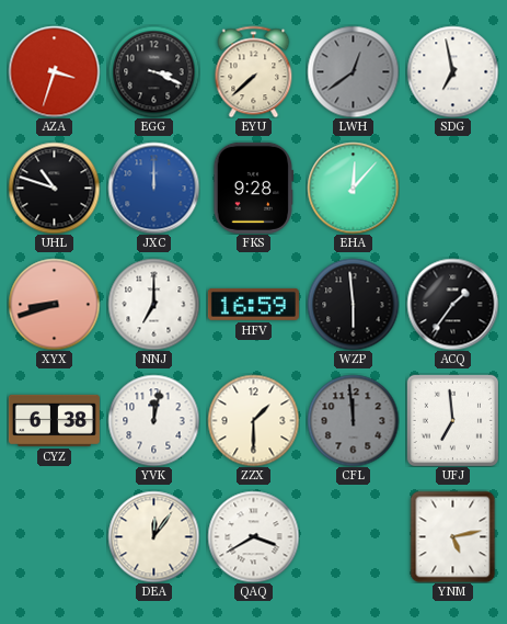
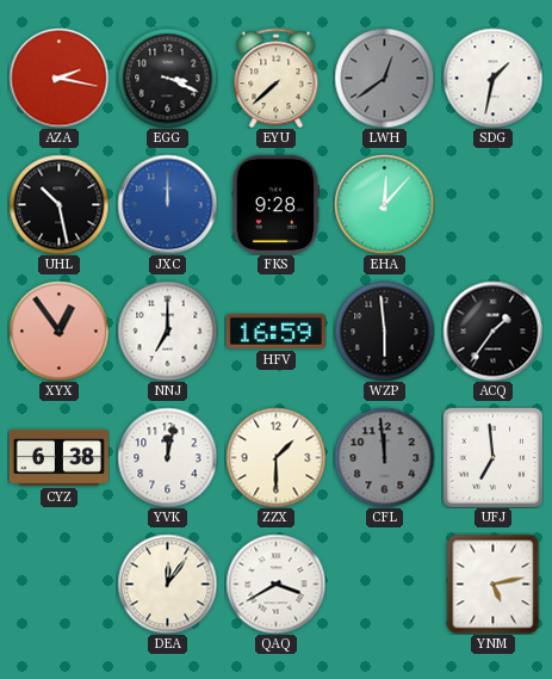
AZA: 3:33 -> 2:17
SDG: 6:58 -> 1:32
UHL: 10:48 -> 10:28
XYX: 8:42 -> 12:54
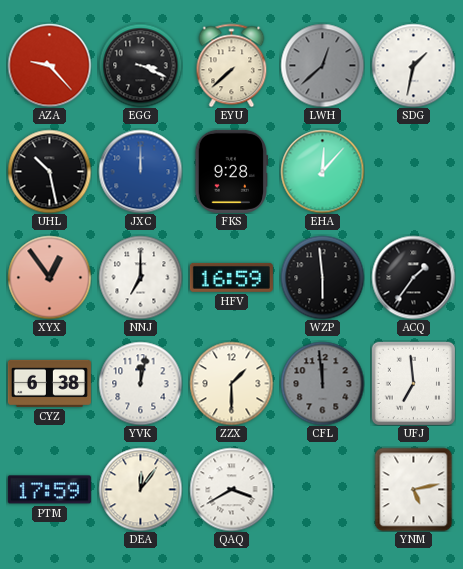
AZA: 2:17 -> 9:23
LWH: 12:39 -> 12:38
PTM: none -> 17:59
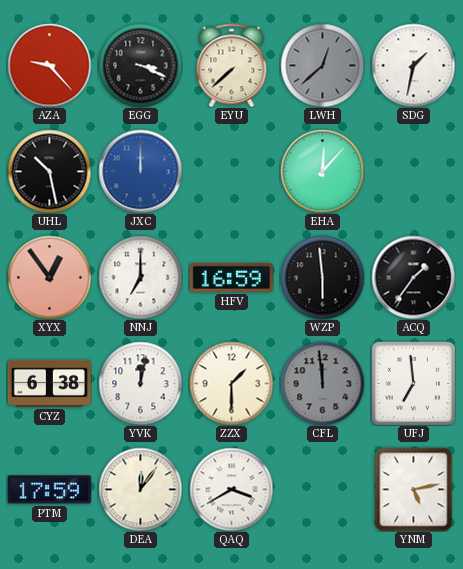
FKS: 9:28 -> none
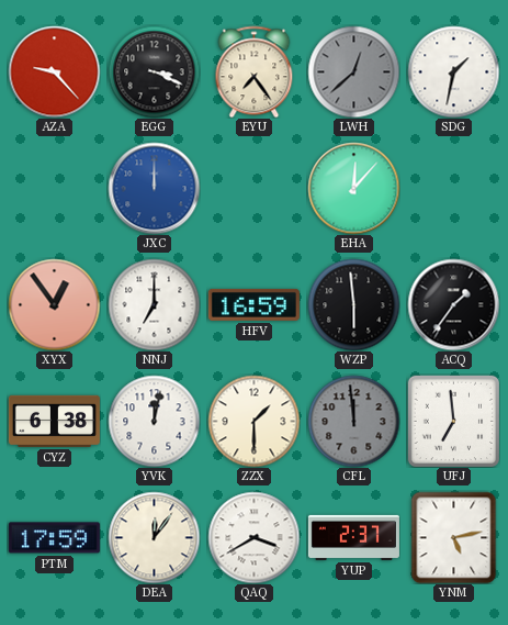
EYU: 7:38 -> 7:24
UHL: 10:28 -> none
YUP: none -> 2:37
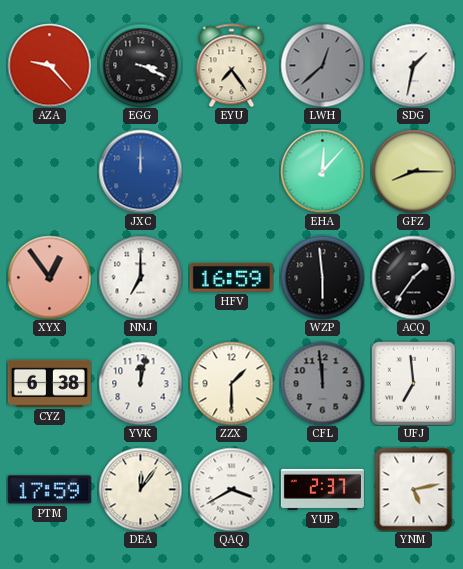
GFZ: none -> 8:15
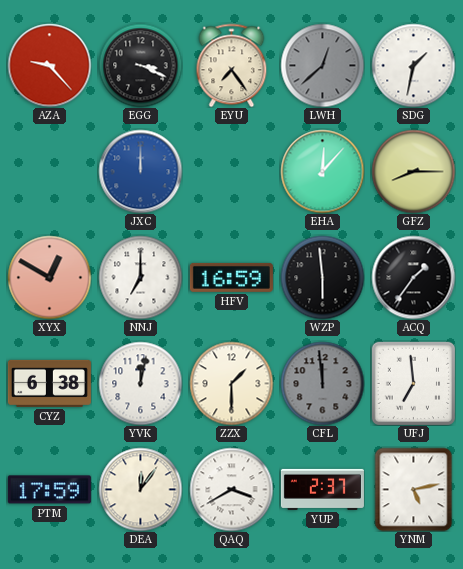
XYX: 12:54 -> 12:50
